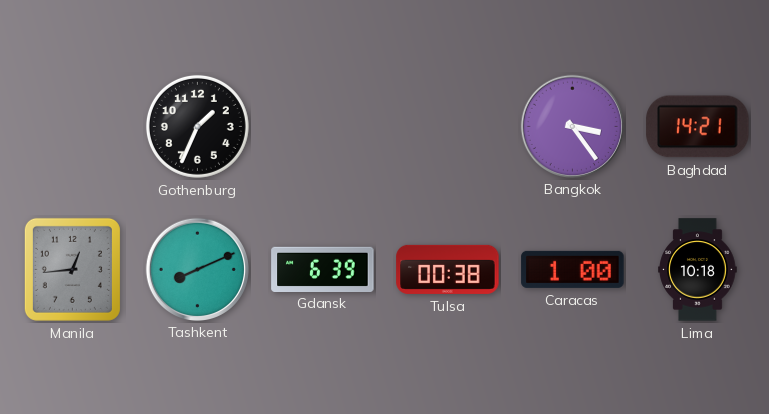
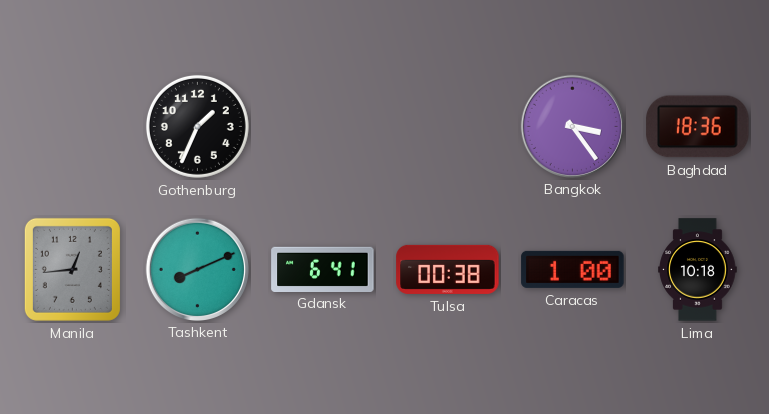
Baghdad: 14:21 -> 18:36
Gdansk: 6:39 -> 6:41
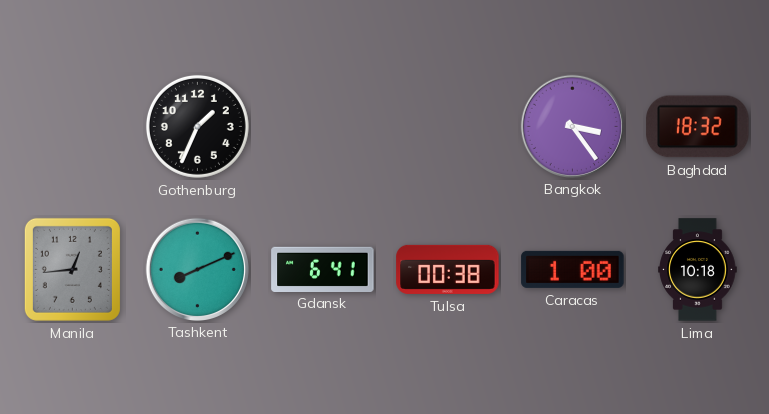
Baghdad: 18:36 -> 18:32
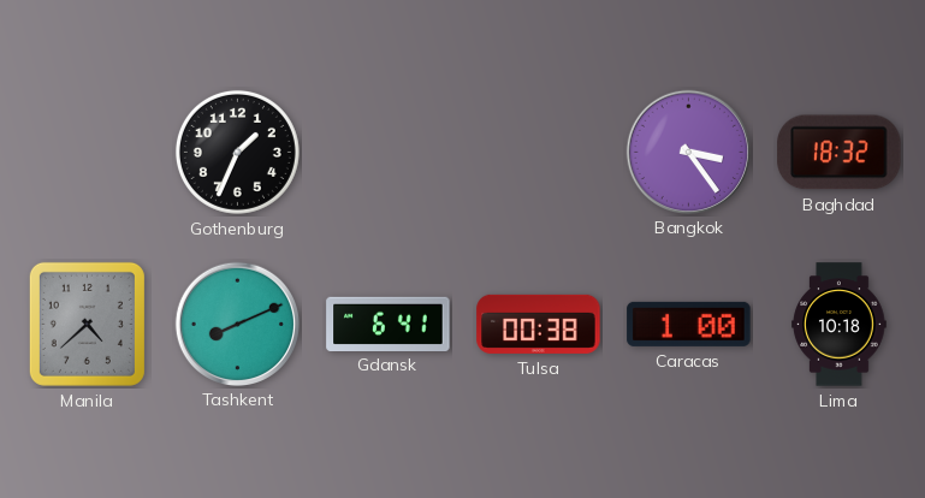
Manila: 12:44 -> 4:38
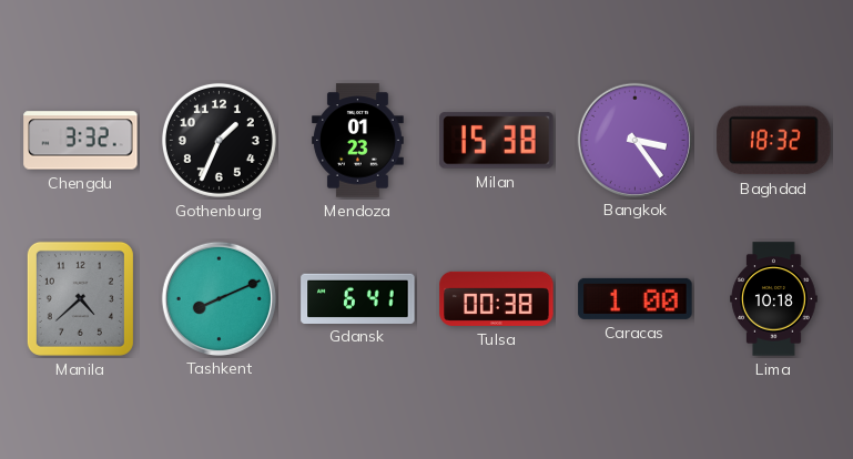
Chengdu: none -> 3:32
Mendoza: none -> 01:23
Milan: none -> 15:38
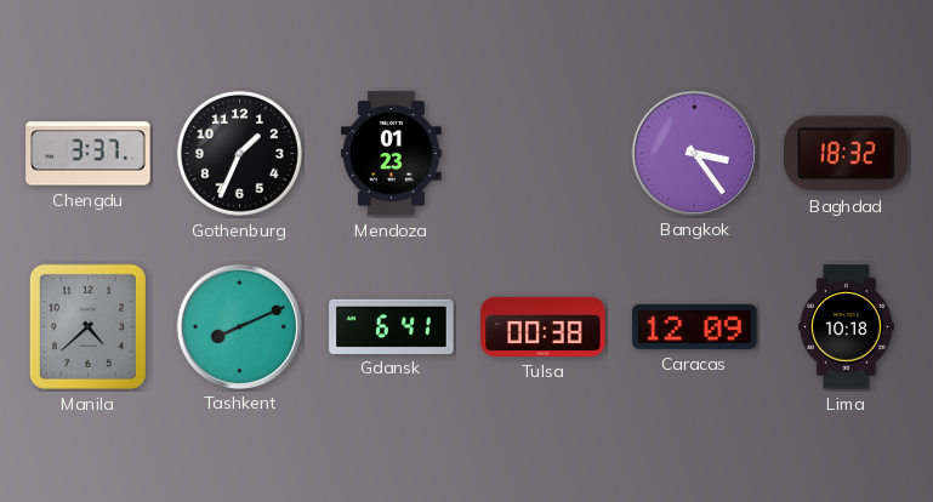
Chengdu: 3:32 -> 3:37
Milan: 15:38 -> none
Caracas: 1:00 -> 12:09
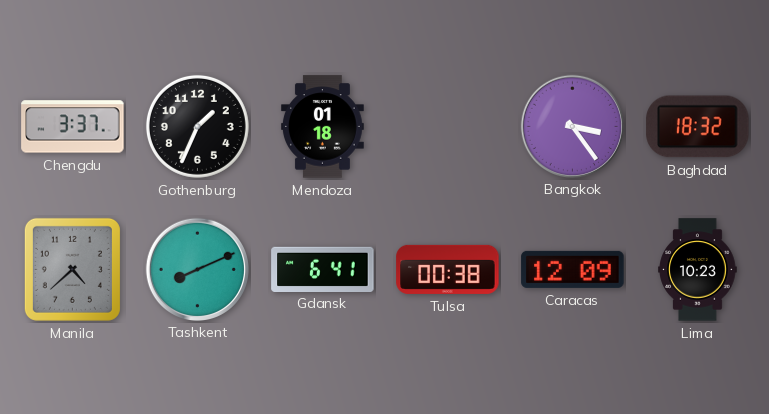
Mendoza: 01:23 -> 01:18
Lima: 10:18 -> 10:23
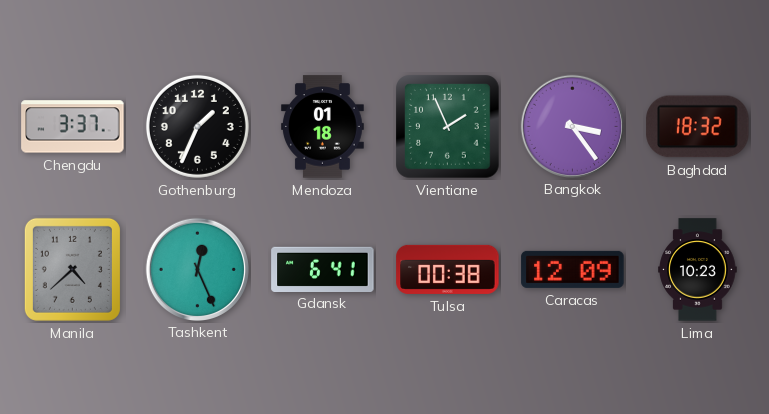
Vientiane: none -> 1:56
Tashkent: 8:11 -> 12:26
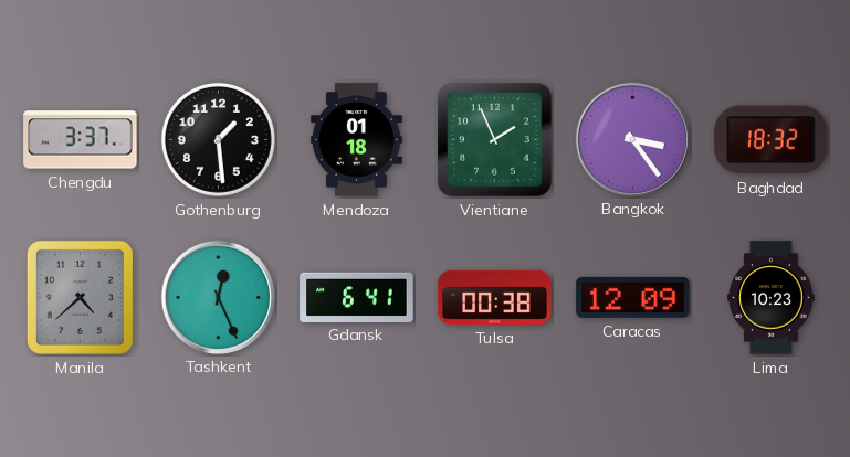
Gothenburg: 1:34 -> 1:29
